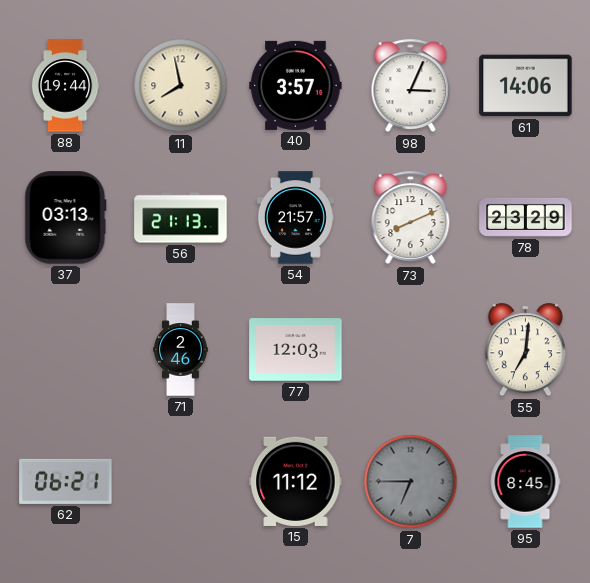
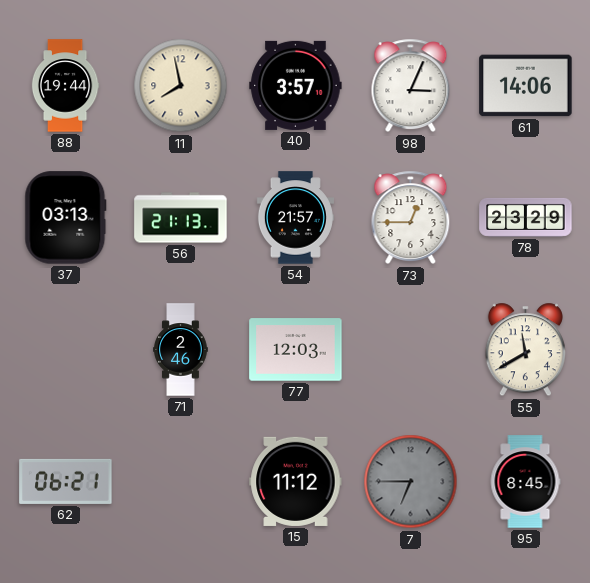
73: 8:11 -> 12:45
55: 7:01 -> 11:40
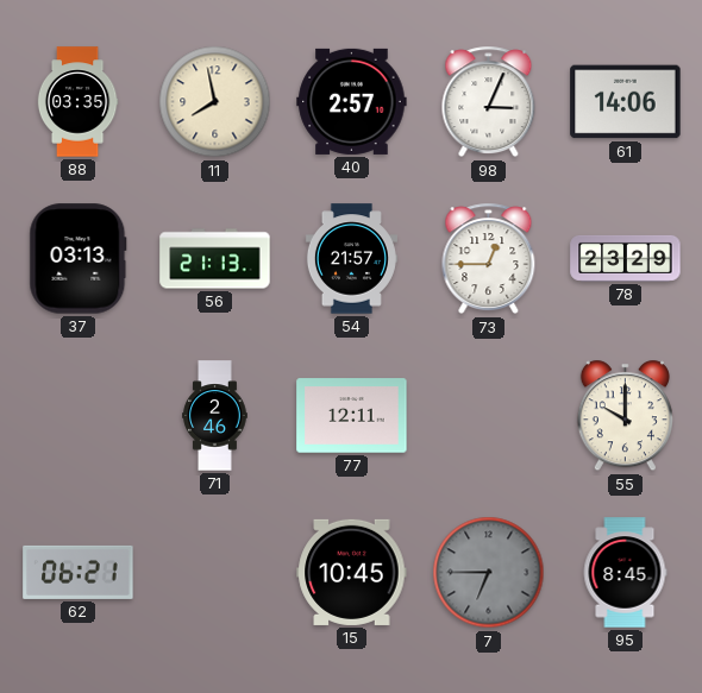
88: 19:44 -> 03:35
40: 3:57 -> 2:57
77: 12:03 -> 12:11
55: 11:40 -> 10:00
15: 11:12 -> 10:45
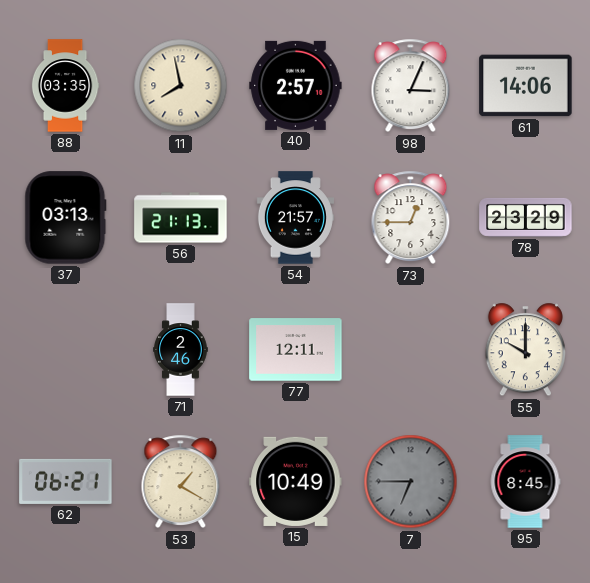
53: none -> 1:20
15: 10:45 -> 10:49
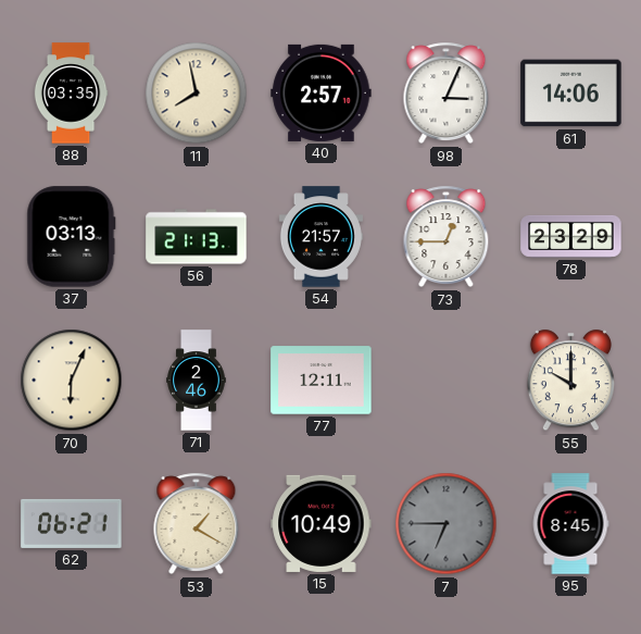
70: none -> 6:04
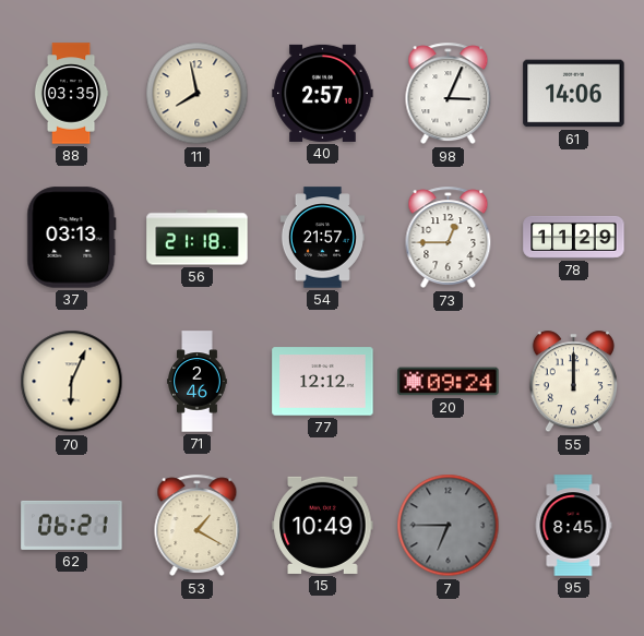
56: 21:13 -> 21:18
78: 23:29 -> 11:29
77: 12:11 -> 12:12
20: none -> 09:24
55: 10:00 -> 12:00
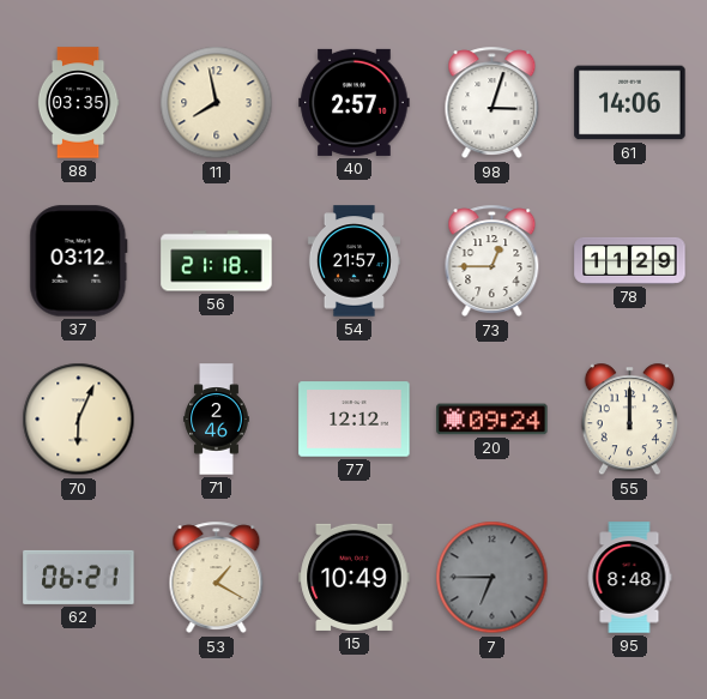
98: 3:04 -> 3:03
37: 03:13 -> 03:12
95: 8:45 -> 8:48
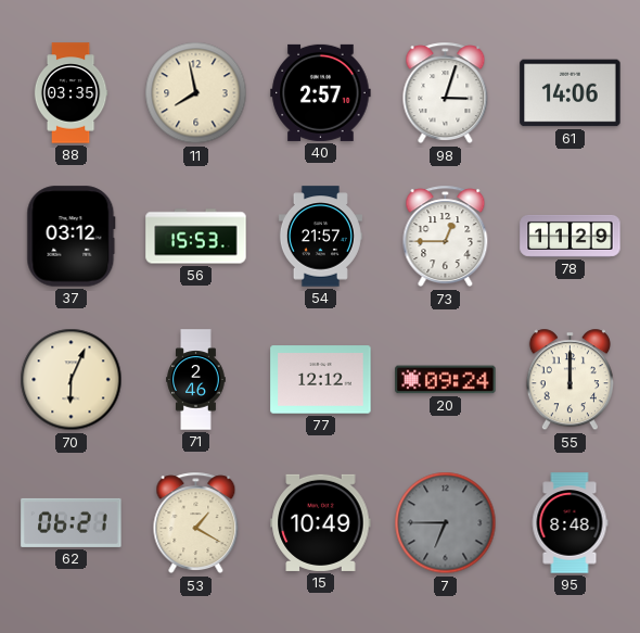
56: 21:18 -> 15:53
